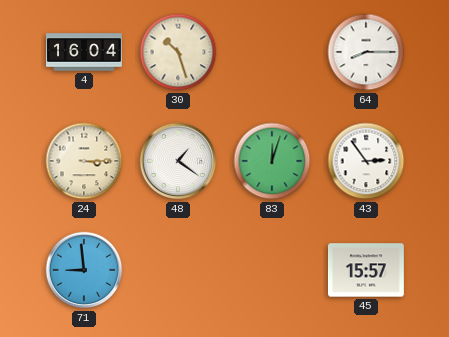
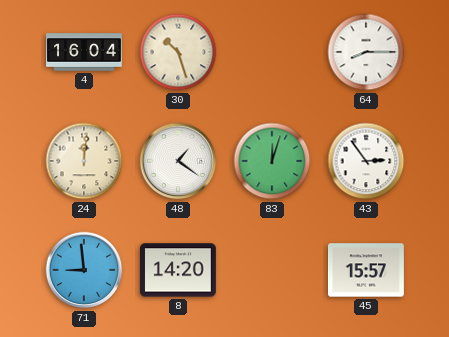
24: 3:15 -> 12:01
8: none -> 14:20
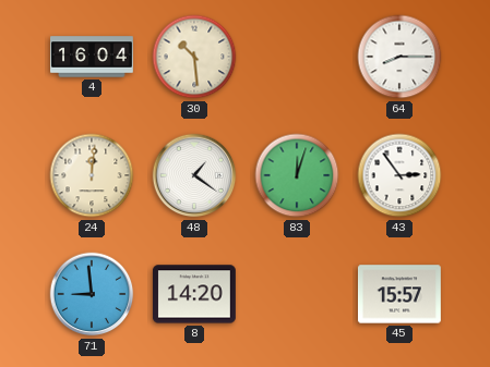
30: 10:27 -> 10:29
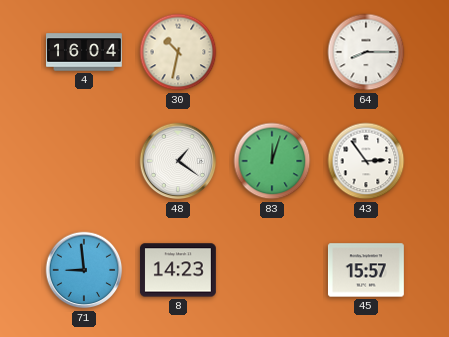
30: 10:29 -> 10:32
24: 12:01 -> none
8: 14:20 -> 14:23
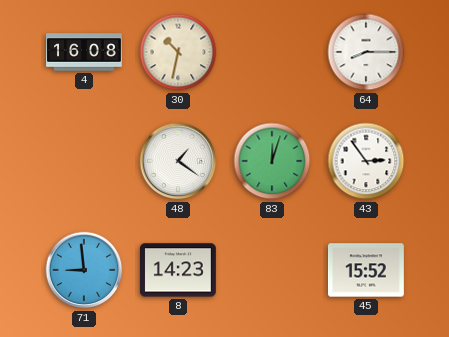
4: 16:04 -> 16:08
45: 15:57 -> 15:52
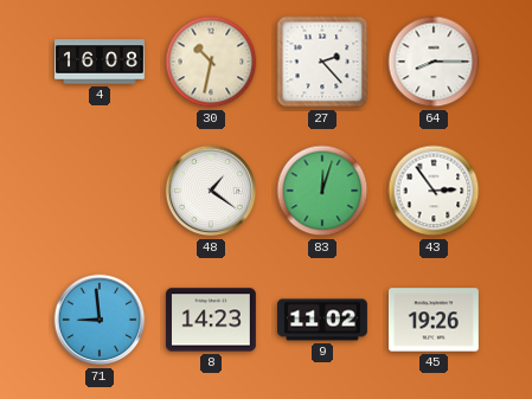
27: none -> 2:23
9: none -> 11:02
45: 15:52 -> 19:26
